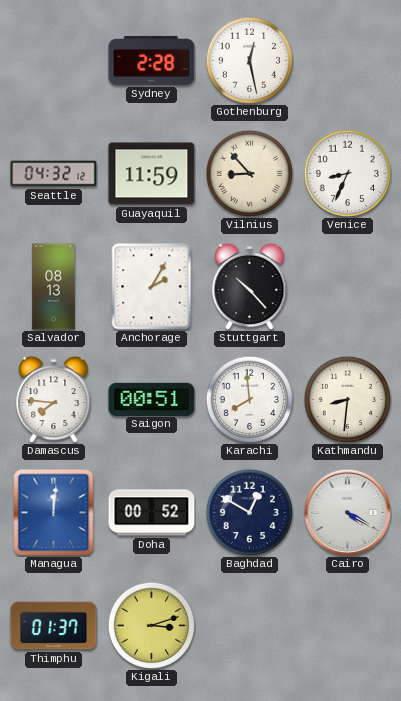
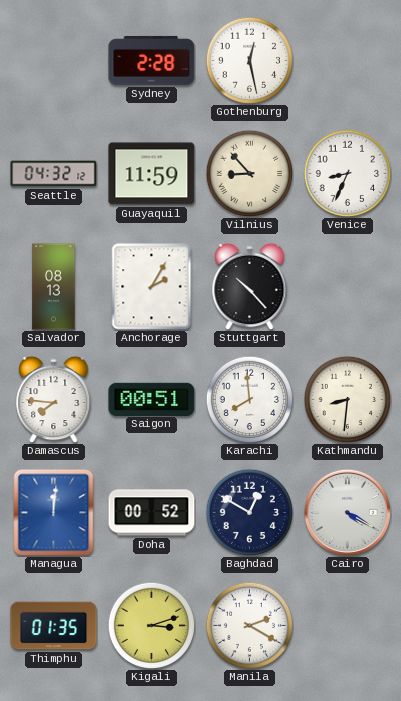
Thimphu: 01:37 -> 01:35
Manila: none -> 2:20
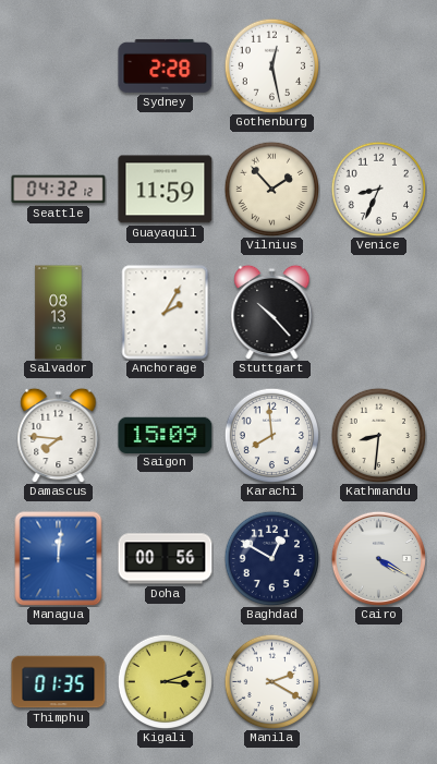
Vilnius: 8:53 -> 1:53
Saigon: 00:51 -> 15:09
Doha: 00:52 -> 00:56
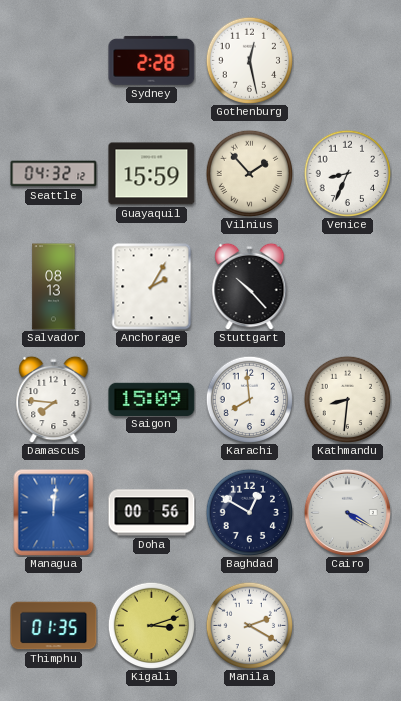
Guayaquil: 11:59 -> 15:59
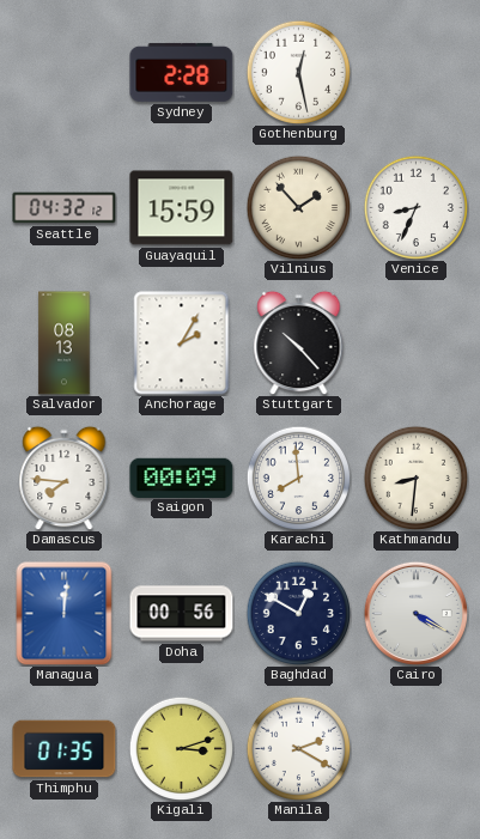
Saigon: 15:09 -> 00:09
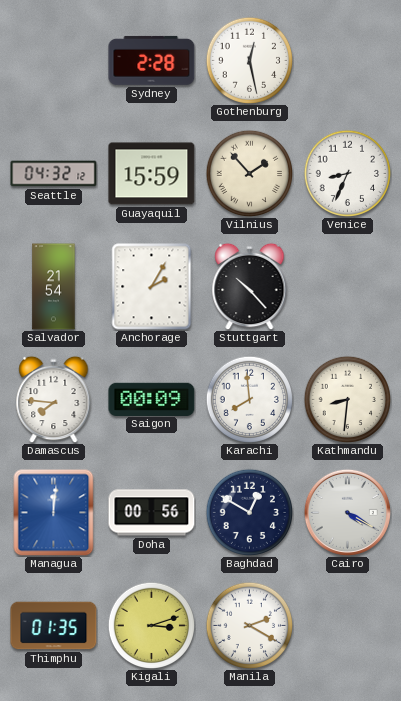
Salvador: 08:13 -> 21:54
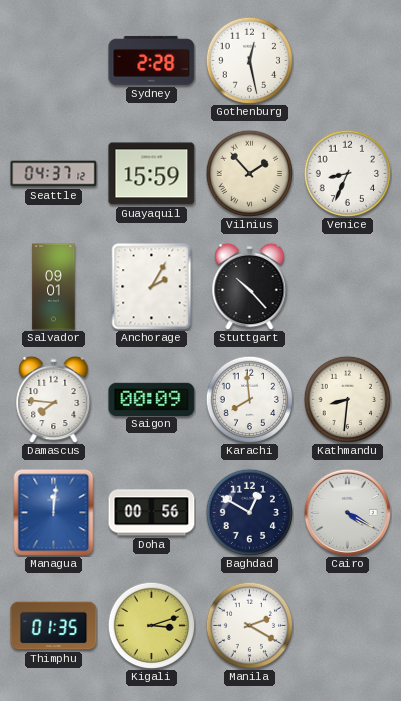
Seattle: 04:32 -> 04:37
Salvador: 21:54 -> 09:01
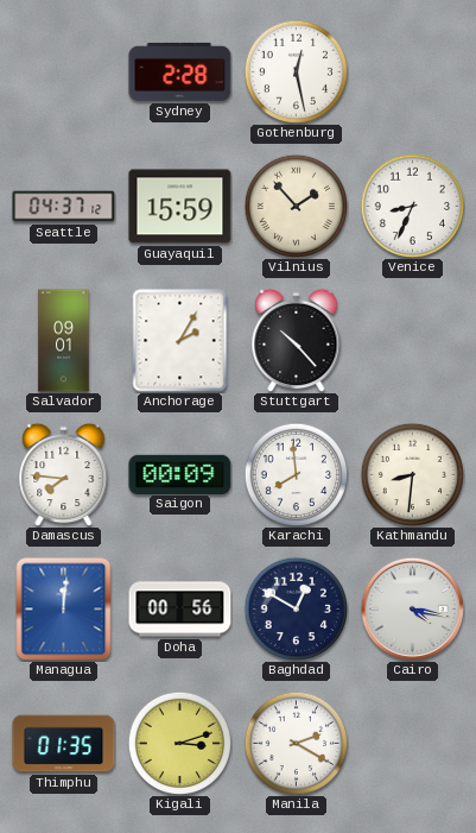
Cairo: 4:20 -> 4:17
